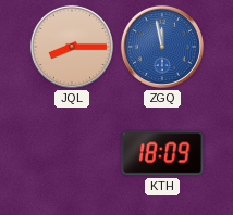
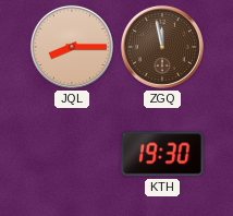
ZGQ dial: blue -> brown
KTH: 18:09 -> 19:30
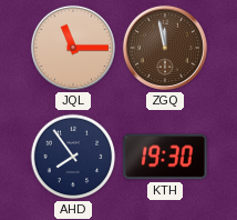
JQL: 8:15 -> 11:15
AHD: none -> 7:54
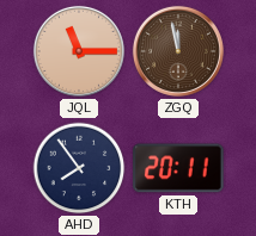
KTH: 19:30 -> 20:11
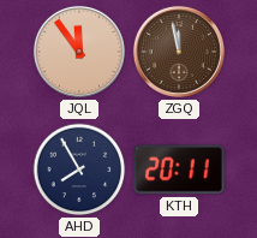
JQL: 11:15 -> 11:54
AHD: 7:54 -> 7:55
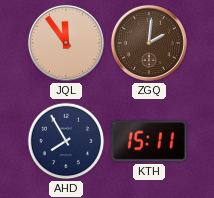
ZGQ: 11:58 -> 2:01
KTH: 20:11 -> 15:11
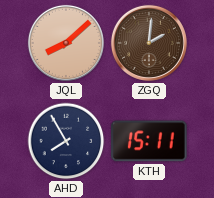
JQL: 11:54 -> 8:08
